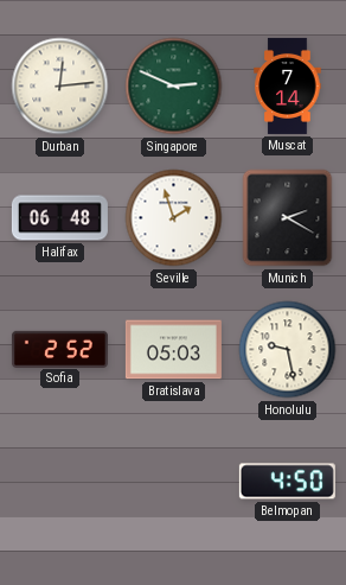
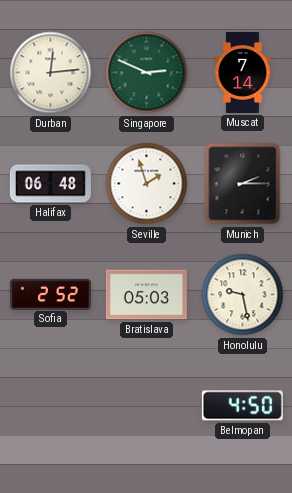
Munich: 2:20 -> 2:15
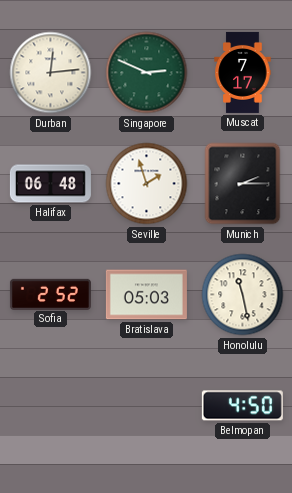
Muscat: 7:14 -> 7:17
Honolulu: 9:28 -> 11:28
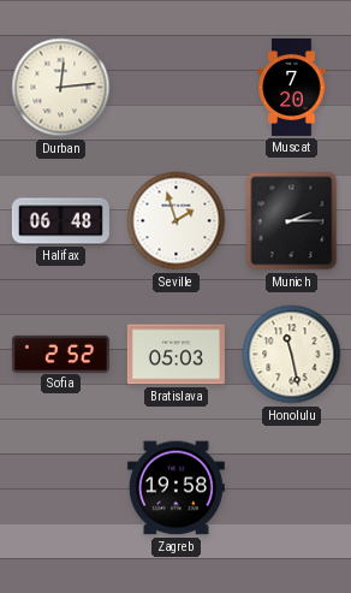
Singapore: 2:49 -> none
Muscat: 7:17 -> 7:20
Zagreb: none -> 19:58
Belmopan: 4:50 -> none
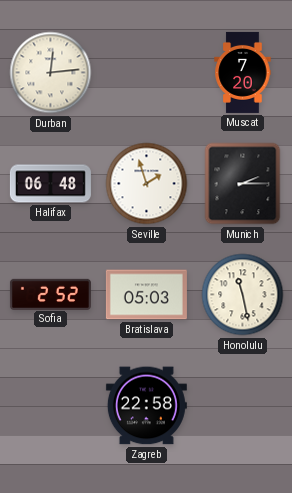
Zagreb: 19:58 -> 22:58
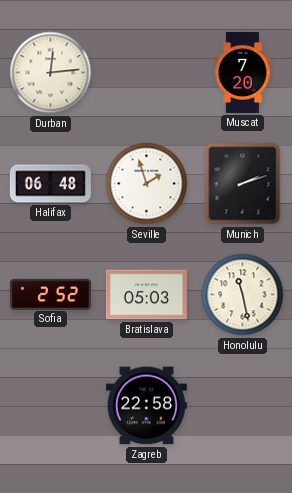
Munich: 2:15 -> 2:12
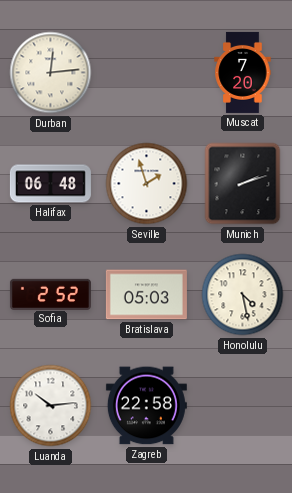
Honolulu: 11:28 -> 4:28
Luanda: none -> 10:14
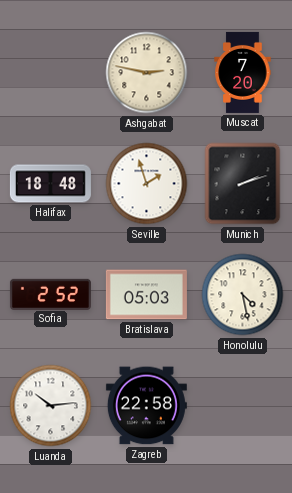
Durban: 12:14 -> none
Ashgabat: none -> 2:47
Halifax: 06:48 -> 18:48
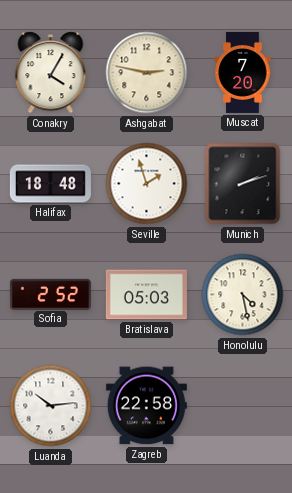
Conakry: none -> 4:05
